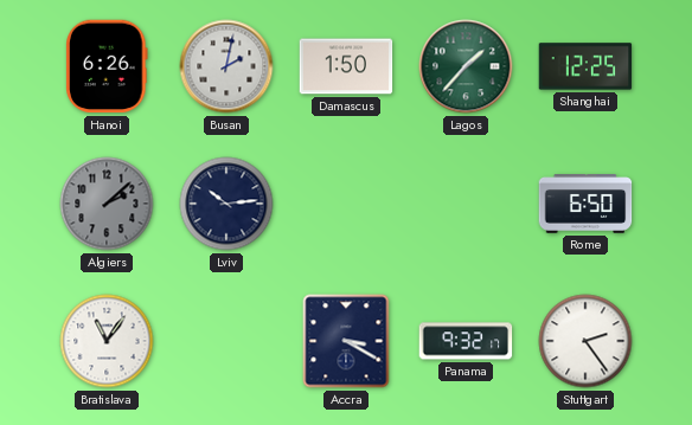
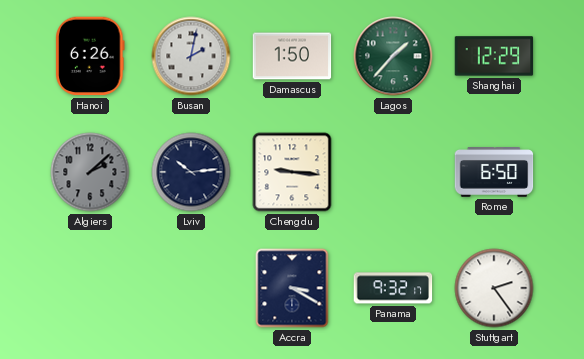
Shanghai: 12:25 -> 12:29
Chengdu: none -> 9:16
Bratislava: 11:06 -> none
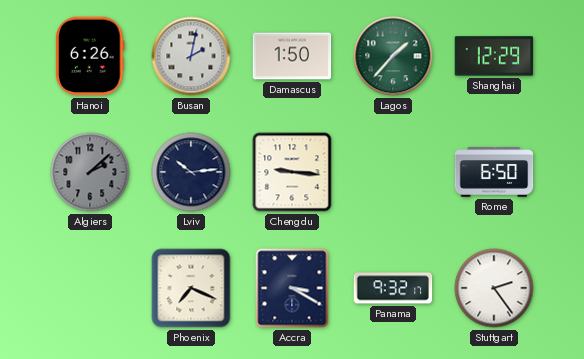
Phoenix: none -> 7:19
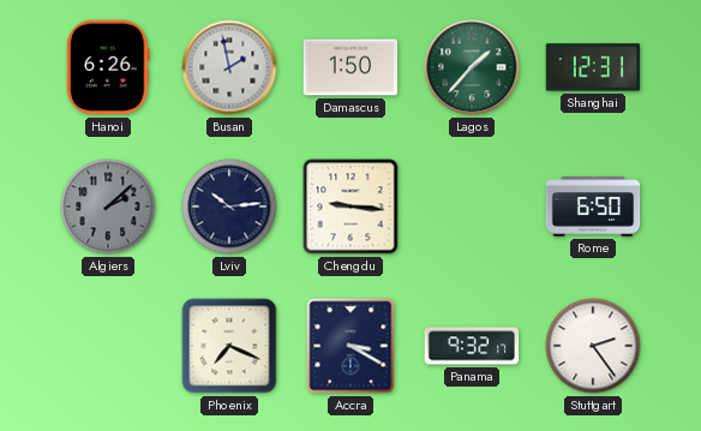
Busan: 2:02 -> 1:58
Shanghai: 12:29 -> 12:31
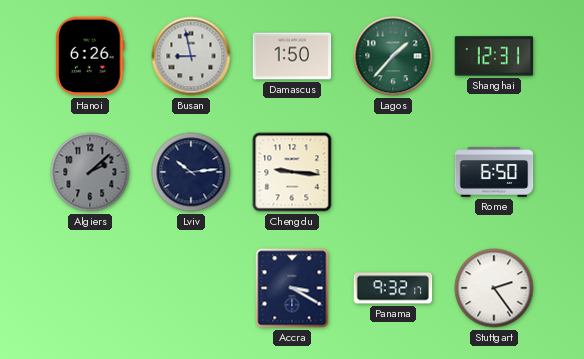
Busan: 1:58 -> 8:58
Phoenix: 7:19 -> none
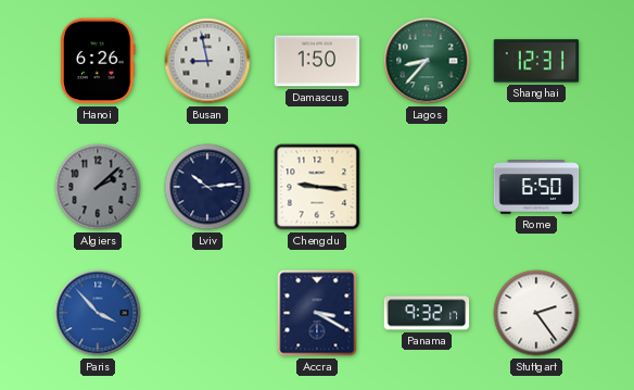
Lagos: 1:37 -> 8:37
Paris: none -> 3:53
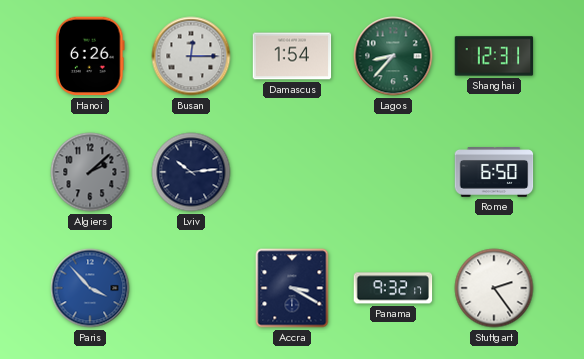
Busan: 8:58 -> 12:15
Damascus: 1:50 -> 1:54
Chengdu: 9:16 -> none
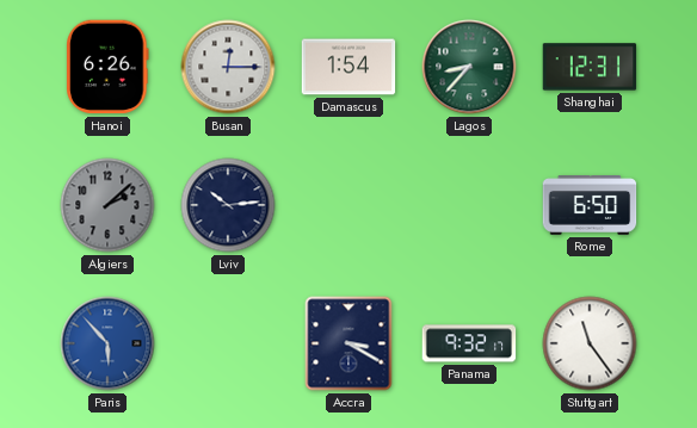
Paris: 3:53 -> 5:53
Stuttgart: 2:24 -> 11:24
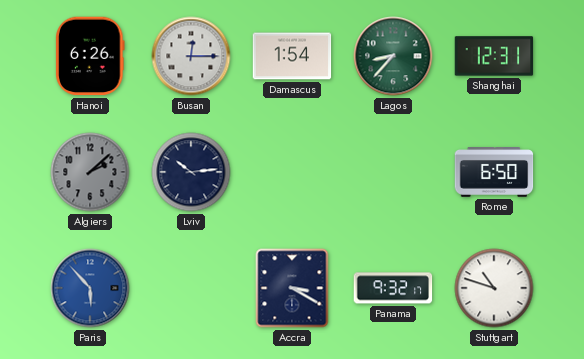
Stuttgart: 11:24 -> 10:48
